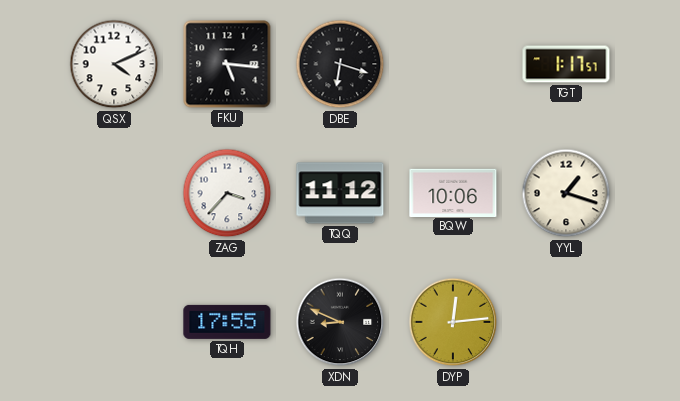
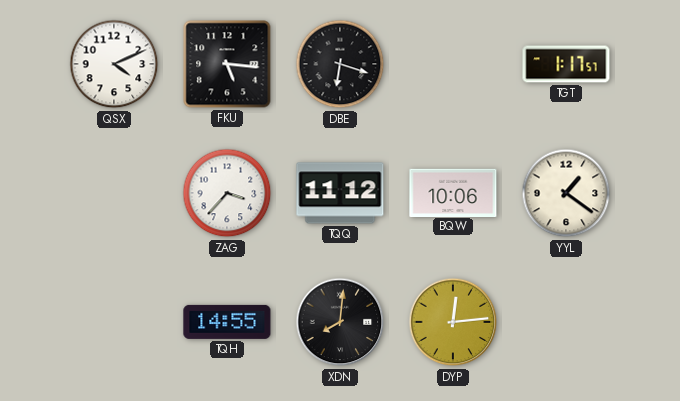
YYL: 1:18 -> 1:21
TQH: 17:55 -> 14:55
XDN: 8:49 -> 8:01
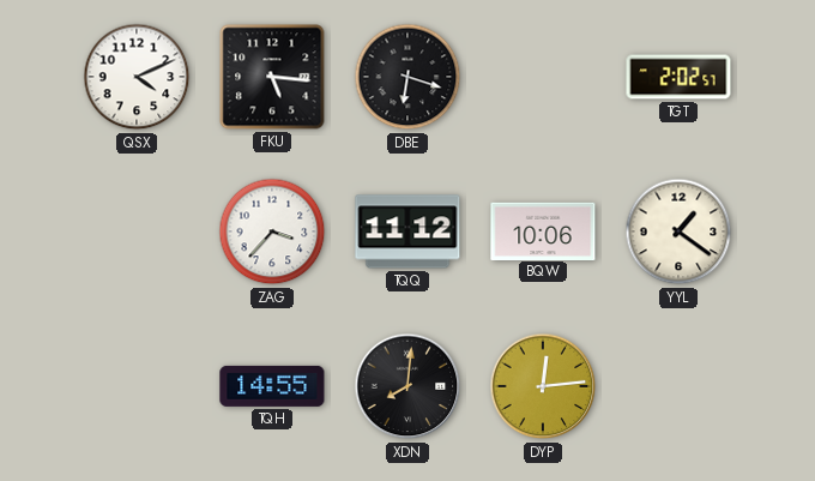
TGT: 1:17 -> 2:02
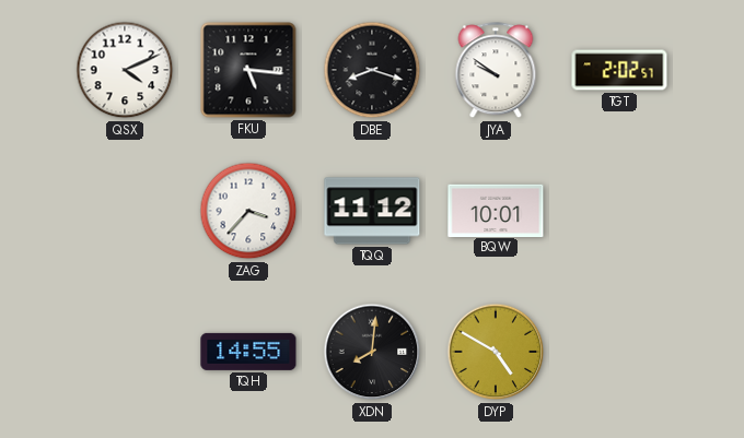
DBE: 6:18 -> 8:18
JYA: none -> 9:51
BQW: 10:06 -> 10:01
YYL: 1:21 -> none
DYP: 12:14 -> 4:50
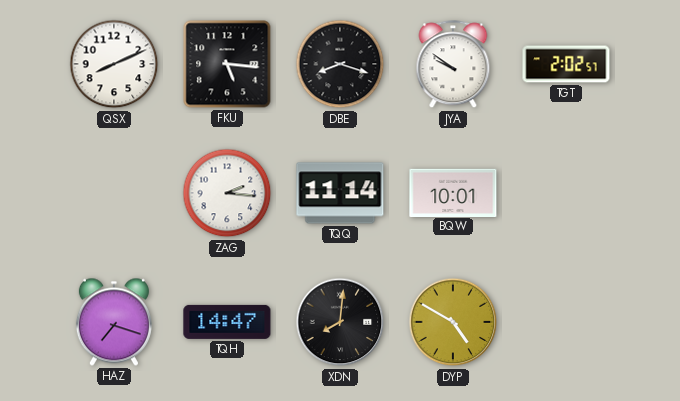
QSX: 4:11 -> 8:11
ZAG: 3:37 -> 2:16
TQQ: 11:12 -> 11:14
HAZ: none -> 7:18
TQH: 14:55 -> 14:47
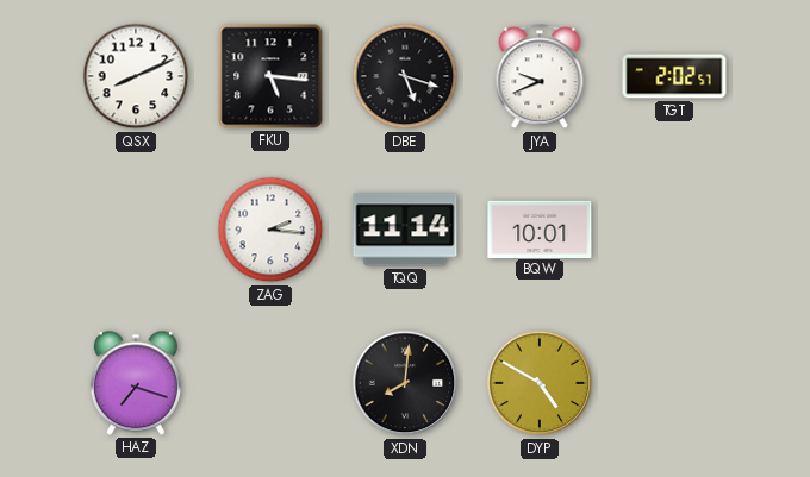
DBE: 8:18 -> 5:18
JYA: 9:51 -> 9:41
TQH: 14:47 -> none
